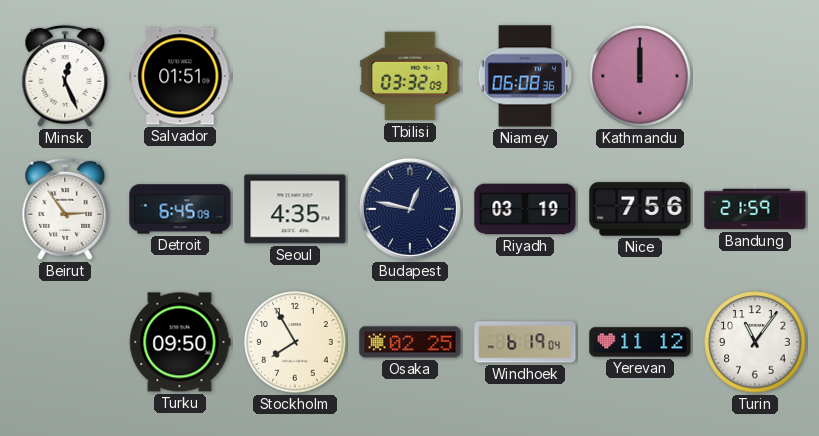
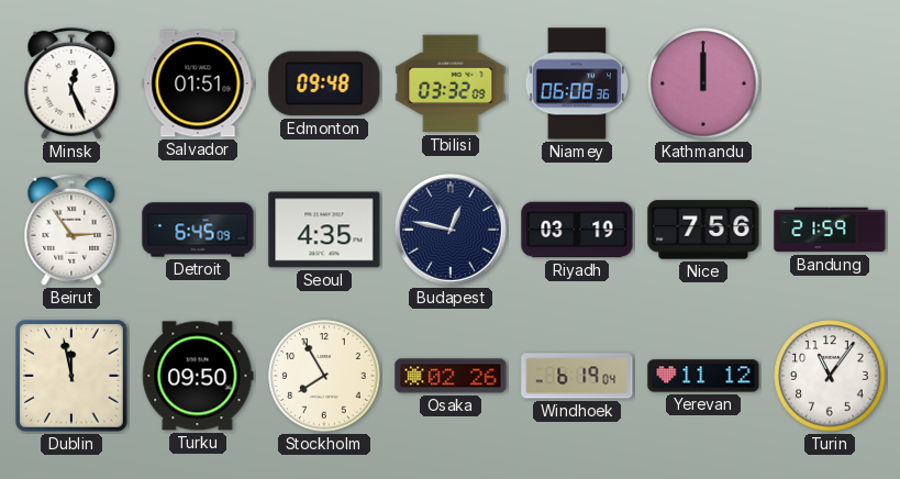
Edmonton: none -> 09:48
Dublin: none -> 11:58
Osaka: 02:25 -> 02:26
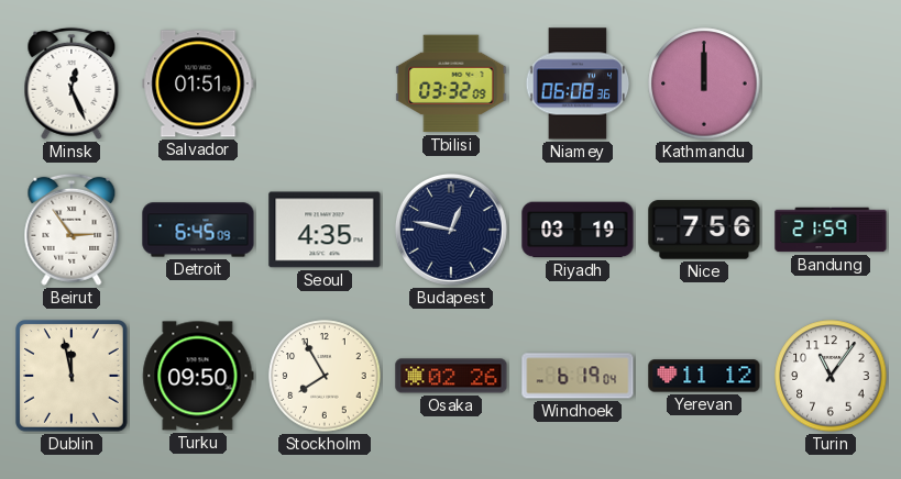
Edmonton: 09:48 -> none
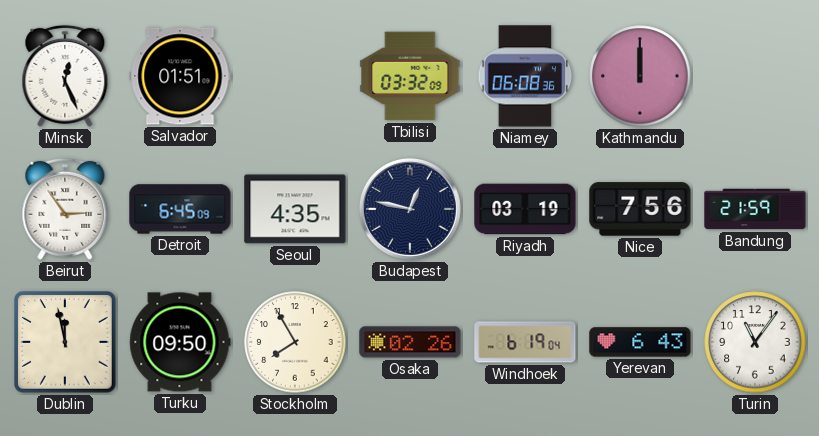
Yerevan: 11:12 -> 6:43
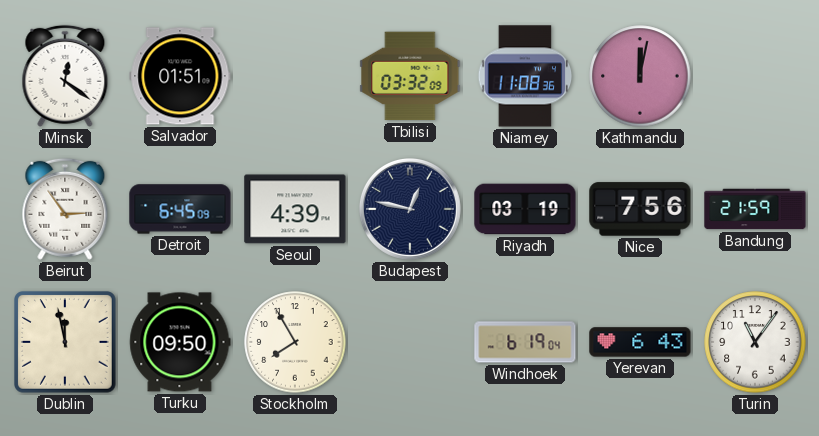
Minsk: 12:26 -> 12:21
Niamey: 06:08 -> 11:08
Kathmandu: 12:00 -> 12:02
Seoul: 4:35 -> 4:39
Osaka: 02:26 -> none
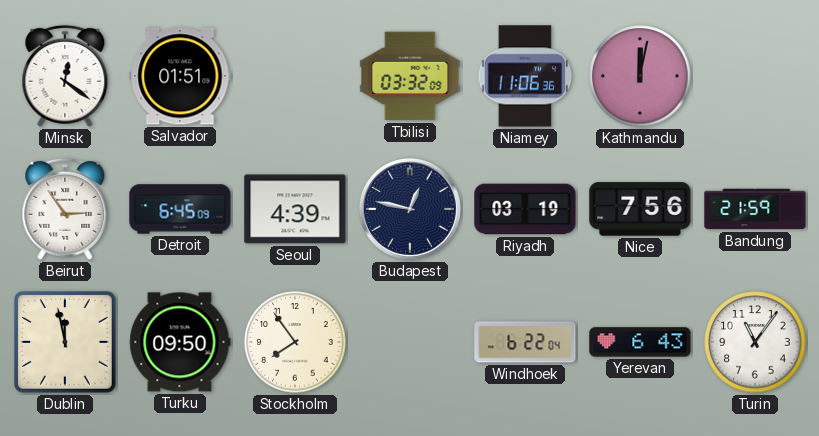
Niamey: 11:08 -> 11:06
Stockholm: 7:55 -> 7:54
Windhoek: 6:19 -> 6:22
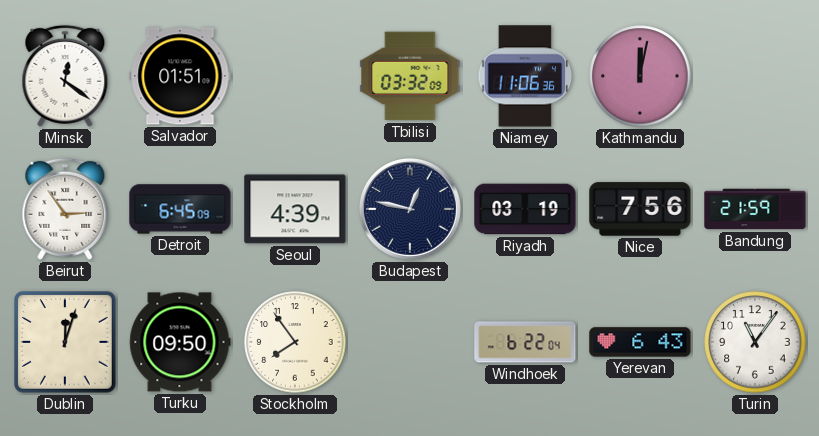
Dublin: 11:58 -> 12:03
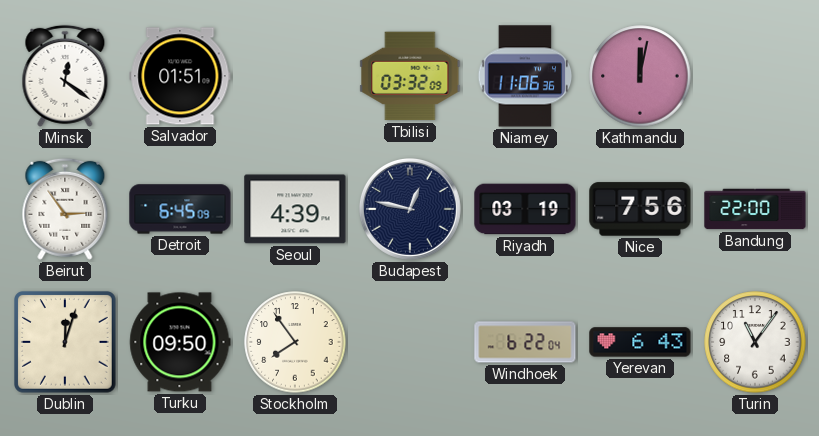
Bandung: 21:59 -> 22:00
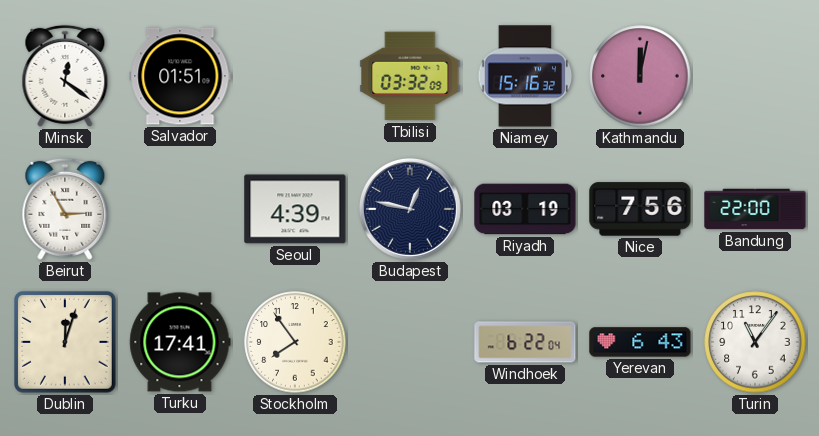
Niamey: 11:06 -> 15:16
Beirut: 2:54 -> 2:55
Detroit: 6:45 -> none
Turku: 09:50 -> 17:41
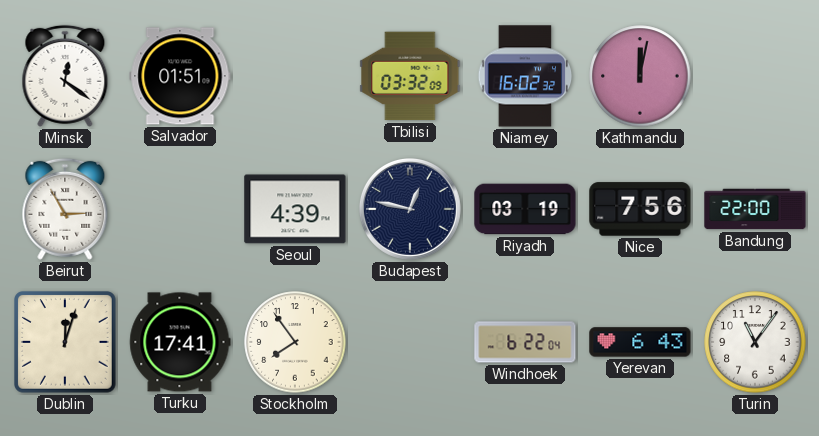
Niamey: 15:16 -> 16:02
